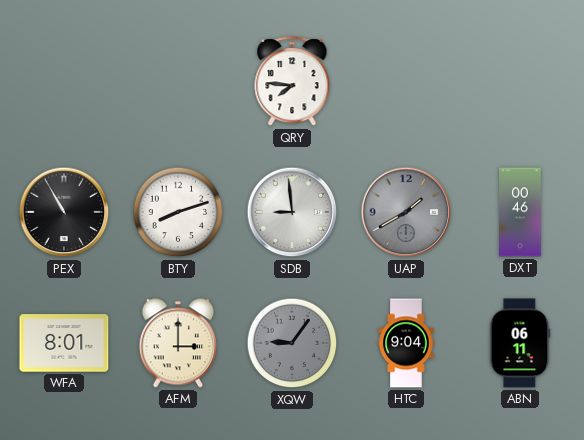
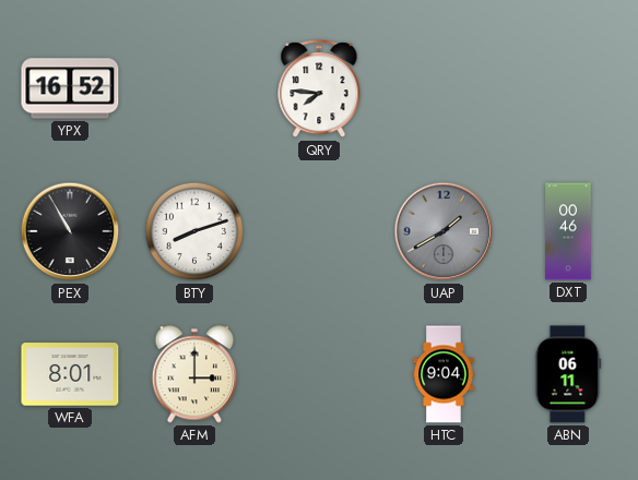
YPX: none -> 16:52
SDB: 8:59 -> none
XQW: 9:06 -> none
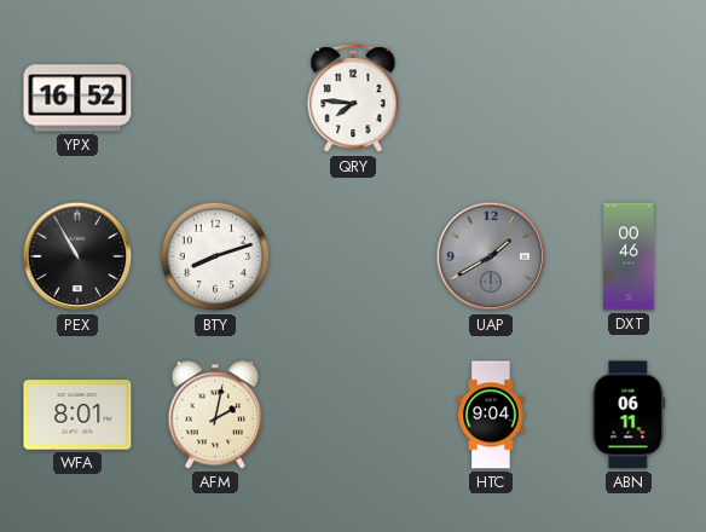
AFM: 3:00 -> 2:02
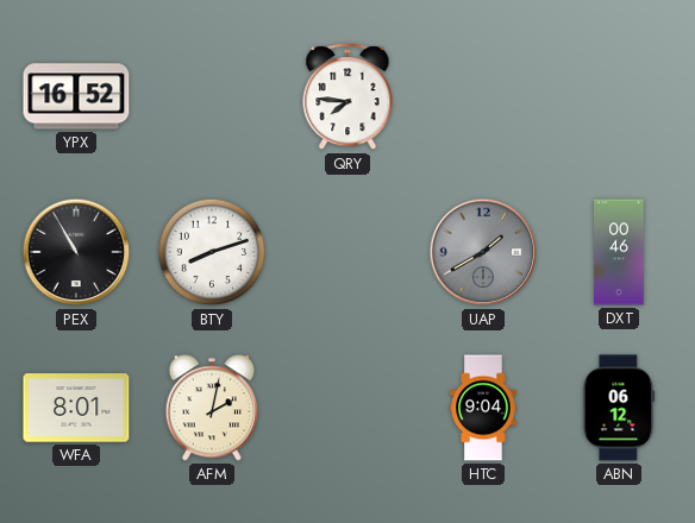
ABN: 06:11 -> 06:12
